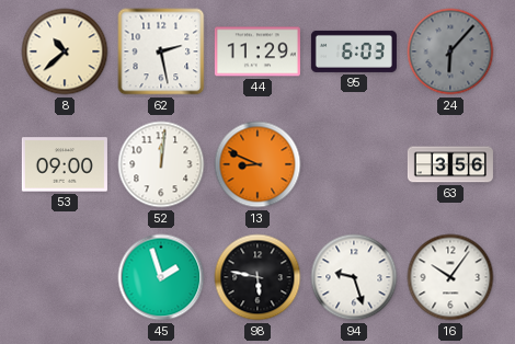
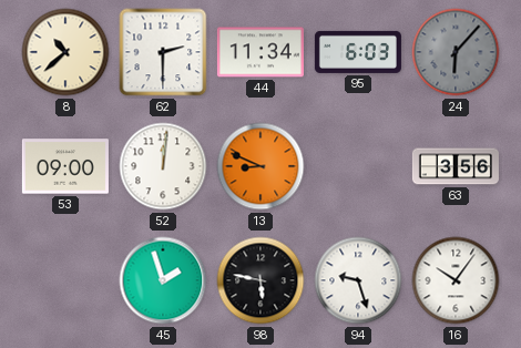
62: 2:28 -> 2:30
44: 11:29 -> 11:34
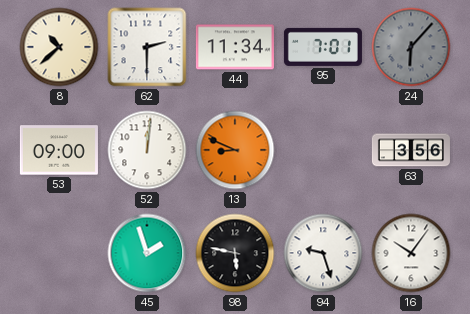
95: 6:03 -> 7:01
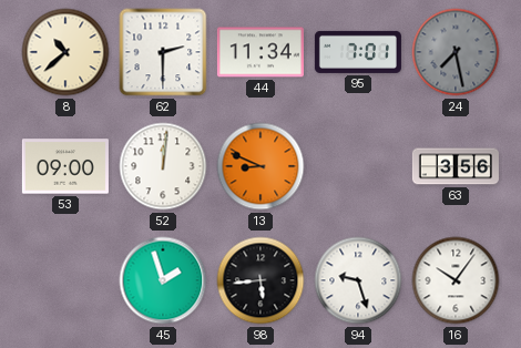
24: 6:07 -> 7:28
98: 5:47 -> 5:44
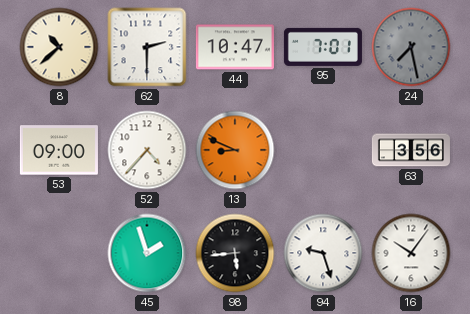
44: 11:34 -> 10:47
52: 12:01 -> 4:37
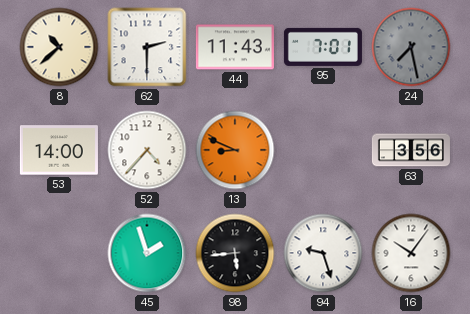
44: 10:47 -> 11:43
53: 09:00 -> 14:00
